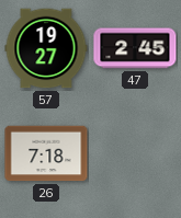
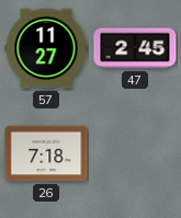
57: 19:27 -> 11:27
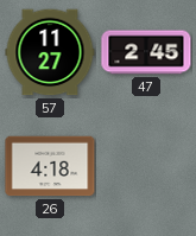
26: 7:18 -> 4:18
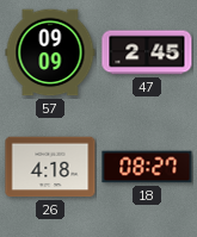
57: 11:27 -> 09:09
18: none -> 08:27
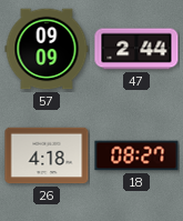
47: 2:45 -> 2:44
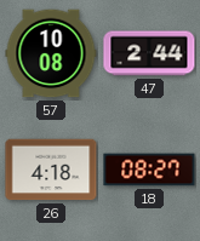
57: 09:09 -> 10:08
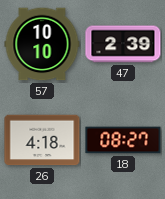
57: 10:08 -> 10:10
47: 2:44 -> 2:39
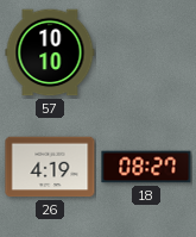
47: 2:39 -> none
26: 4:18 -> 4:19
